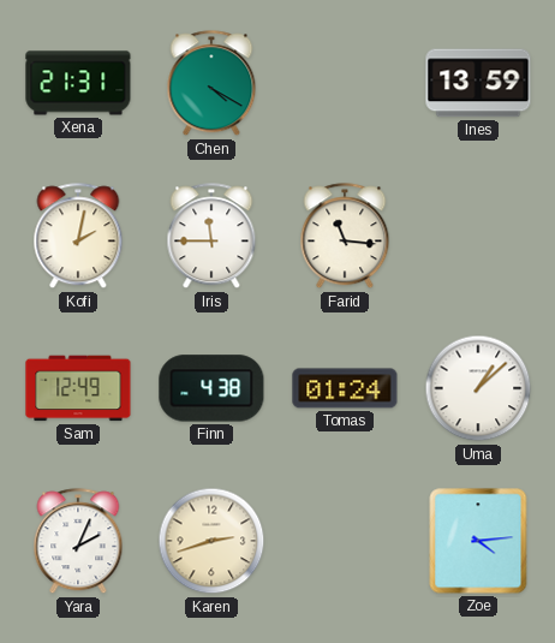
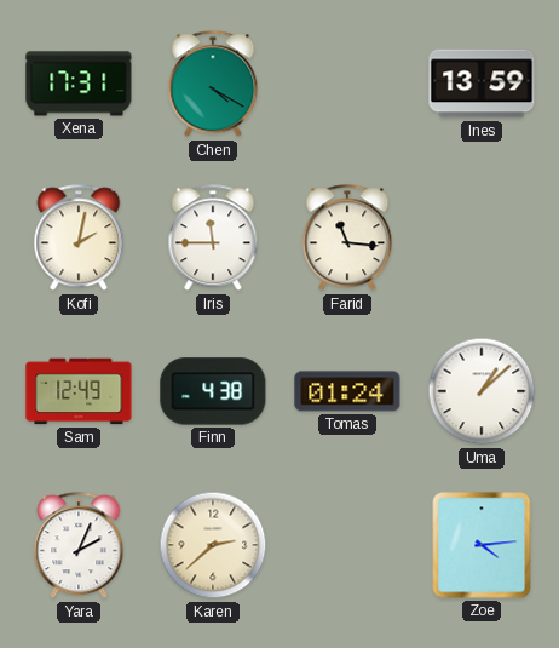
Xena: 21:31 -> 17:31
Karen: 2:42 -> 2:38
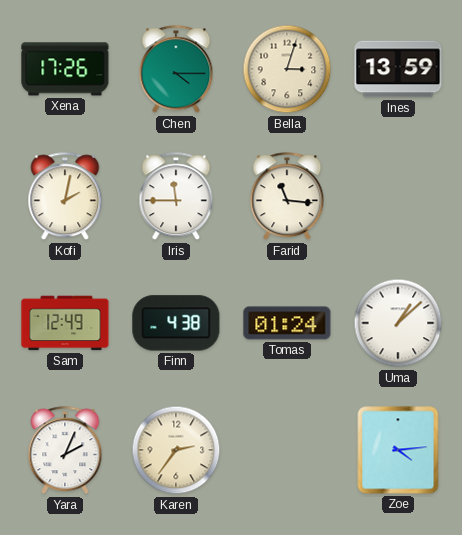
Xena: 17:31 -> 17:26
Chen: 4:20 -> 4:15
Bella: none -> 3:03
Karen: 2:38 -> 2:36
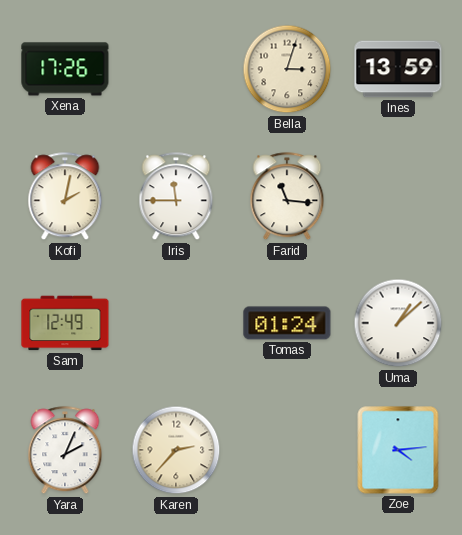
Chen: 4:15 -> none
Finn: 4:38 -> none
Karen: 2:36 -> 2:37
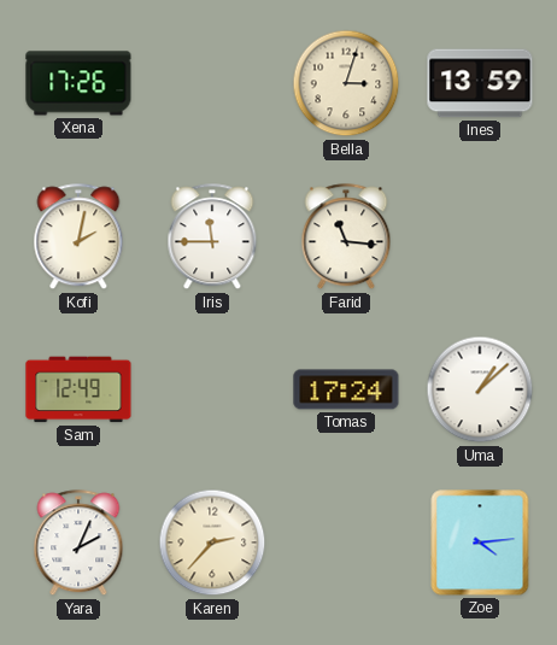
Tomas: 01:24 -> 17:24
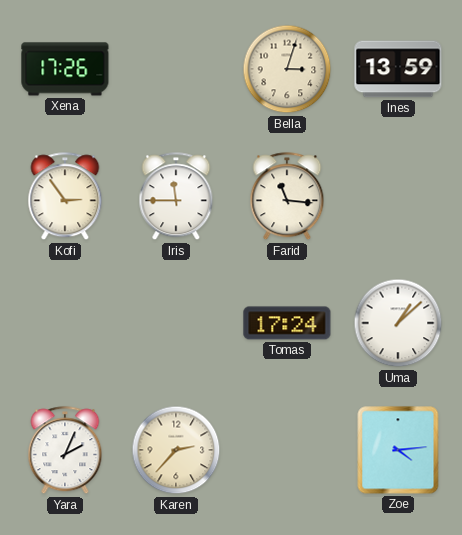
Kofi: 2:02 -> 2:54
Sam: 12:49 -> none
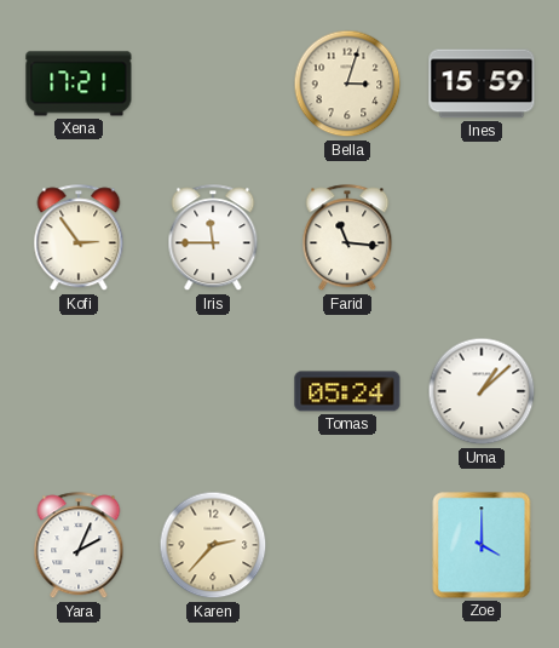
Xena: 17:26 -> 17:21
Ines: 13:59 -> 15:59
Tomas: 17:24 -> 05:24
Zoe: 4:14 -> 4:00
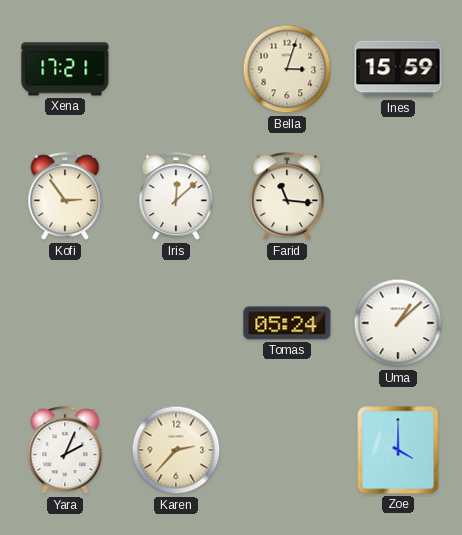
Iris: 11:45 -> 12:08
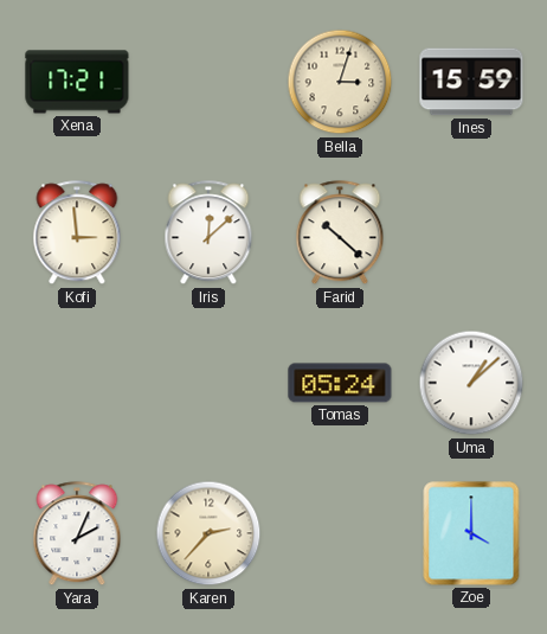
Kofi: 2:54 -> 2:59
Farid: 11:16 -> 10:22
